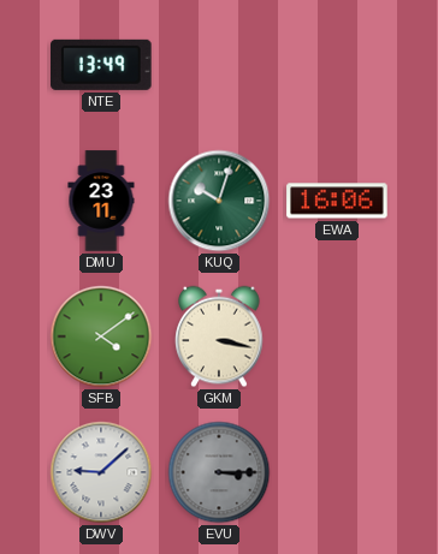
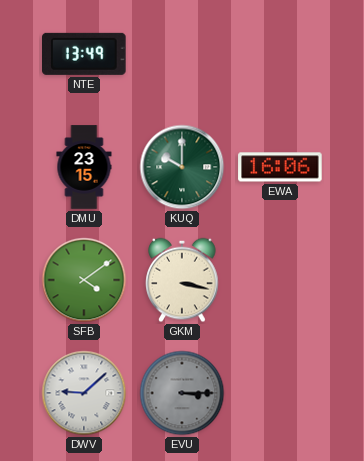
DMU: 23:11 -> 23:15
KUQ: 10:03 -> 10:00
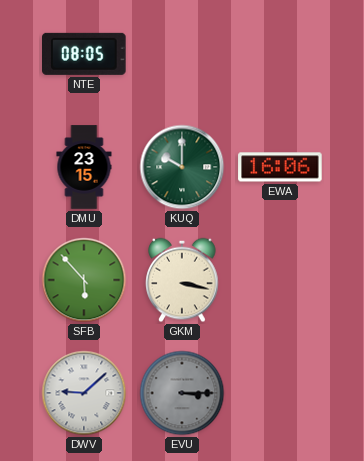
NTE: 13:49 -> 08:05
SFB: 4:09 -> 5:53
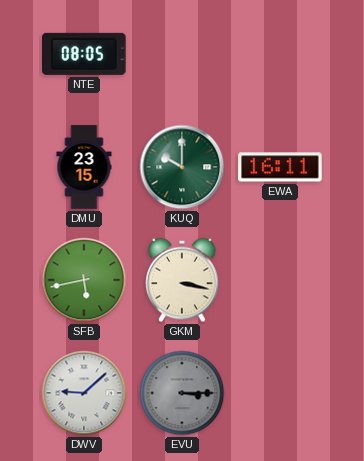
EWA: 16:06 -> 16:11
SFB: 5:53 -> 5:43
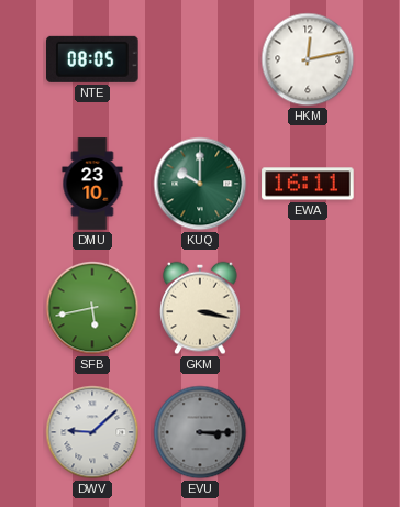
HKM: none -> 12:13
DMU: 23:15 -> 23:10
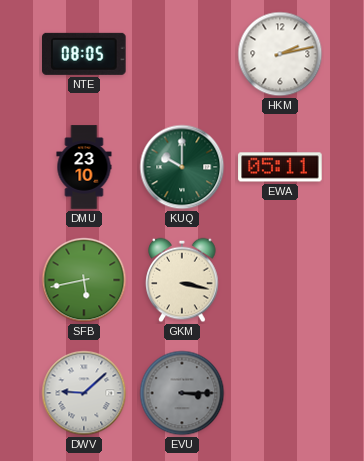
HKM: 12:13 -> 2:13
EWA: 16:11 -> 05:11
